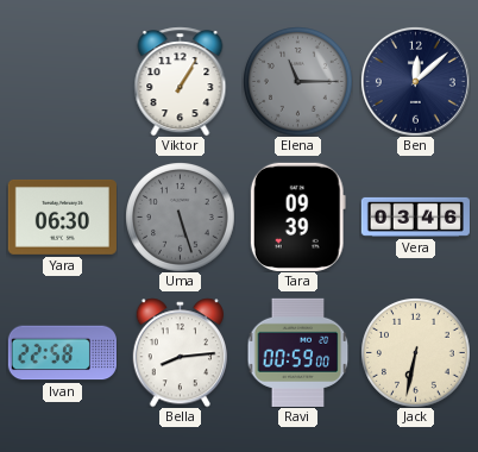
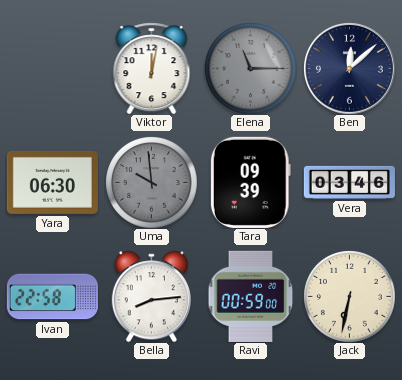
Viktor: 1:05 -> 12:02
Uma: 5:27 -> 9:59
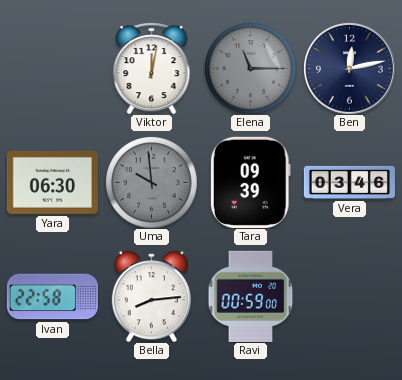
Ben: 12:08 -> 12:13
Jack: 6:32 -> none
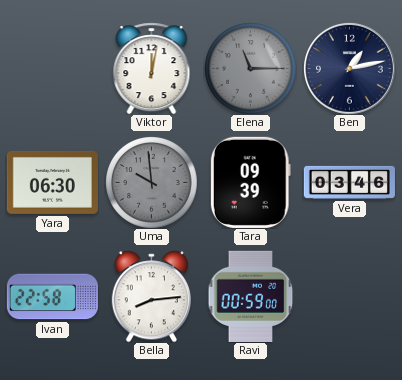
Ben: 12:13 -> 1:13
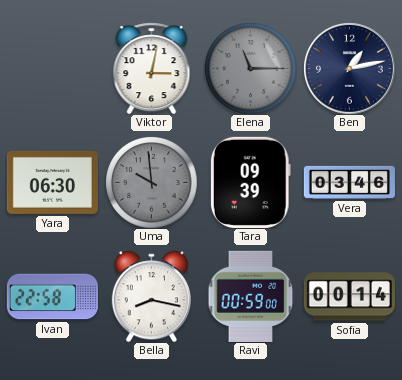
Viktor: 12:02 -> 3:02
Bella: 8:14 -> 8:17
Sofia: none -> 00:14
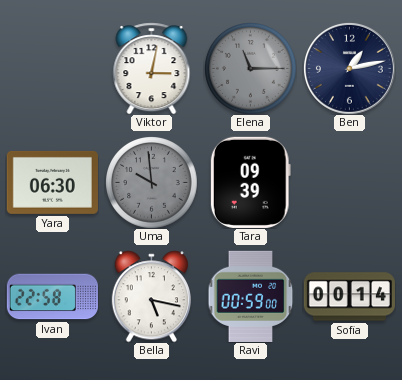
Vera: 03:46 -> none
Bella: 8:17 -> 5:17
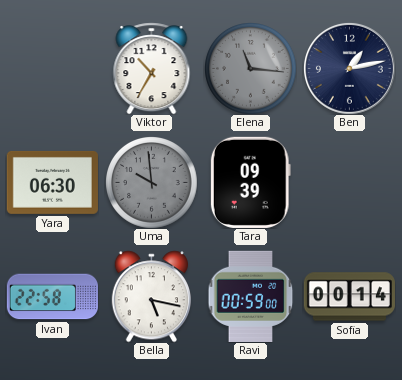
Viktor: 3:02 -> 10:35
Elena: 11:15 -> 11:16
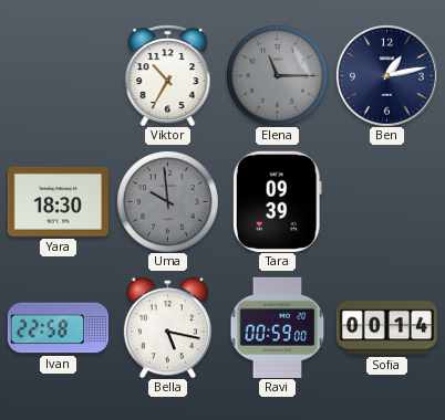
Elena: 11:16 -> 11:15
Yara: 06:30 -> 18:30
